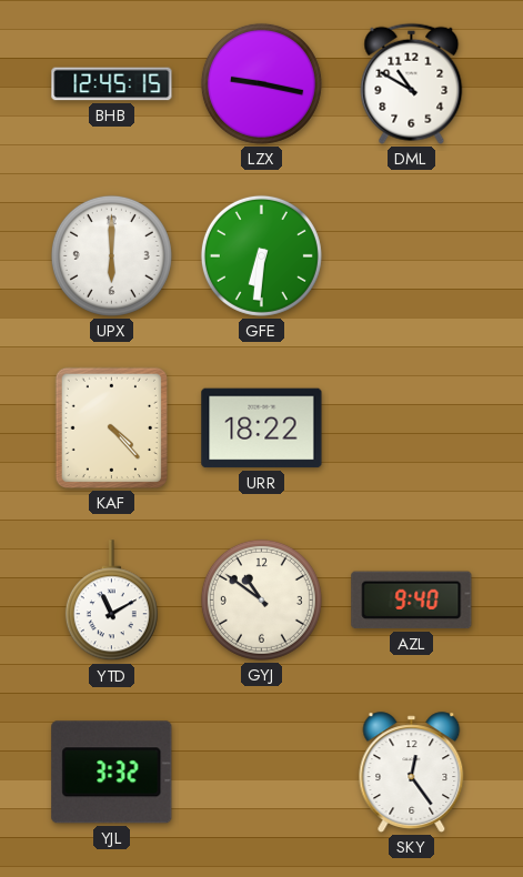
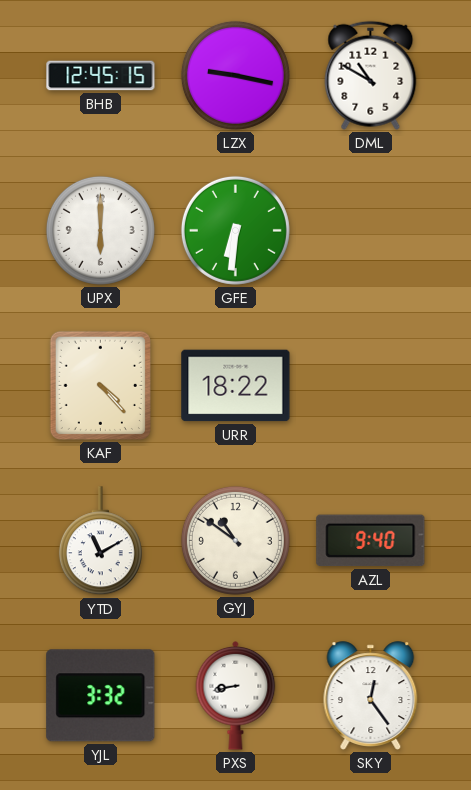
PXS: none -> 8:43
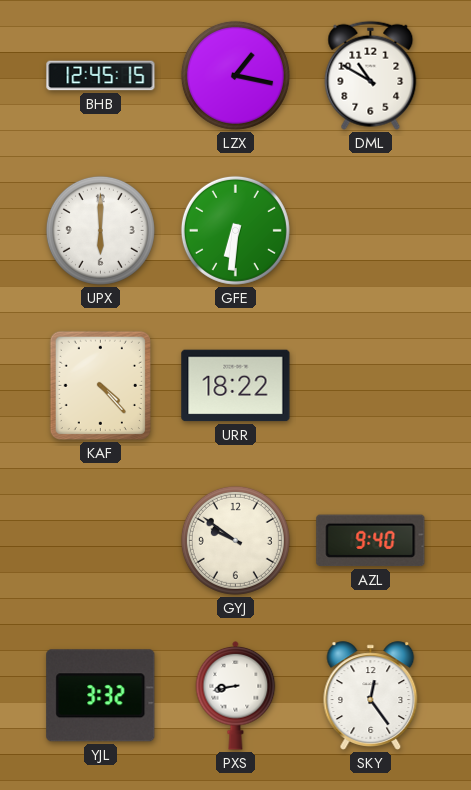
LZX: 9:17 -> 1:17
YTD: 11:10 -> none
GYJ: 10:51 -> 9:51
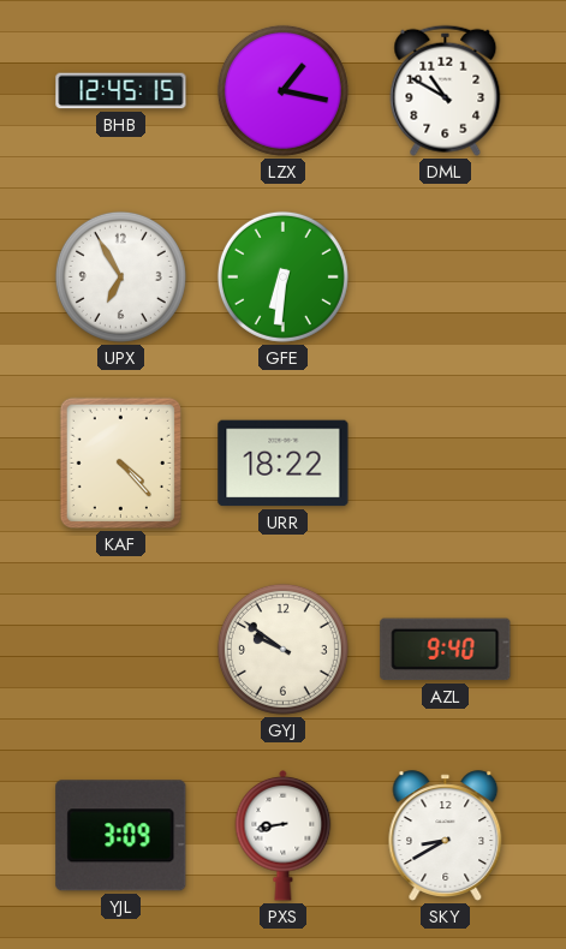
UPX: 6:00 -> 6:55
YJL: 3:32 -> 3:09
SKY: 12:24 -> 8:40
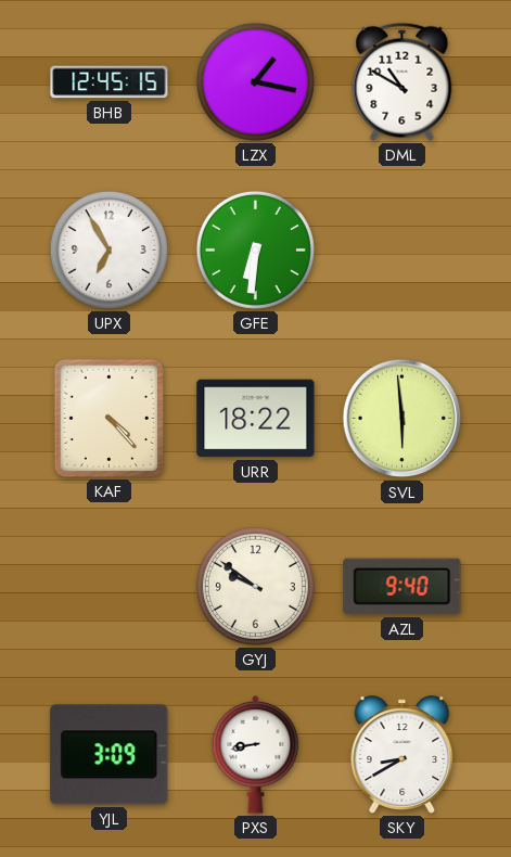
SVL: none -> 5:59
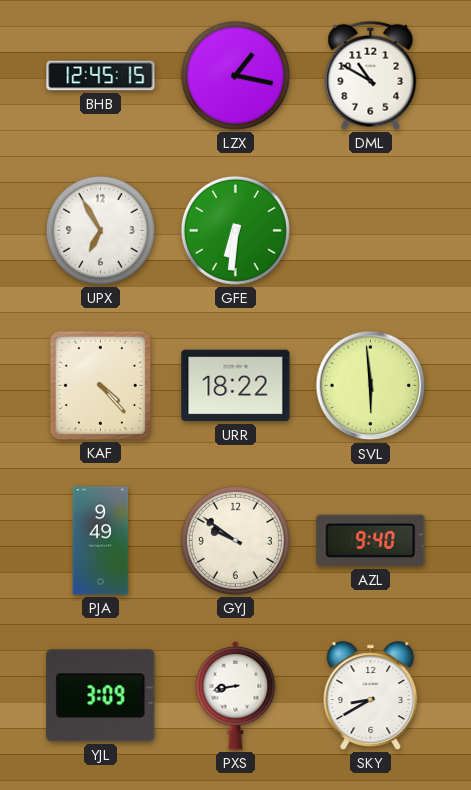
PJA: none -> 9:49
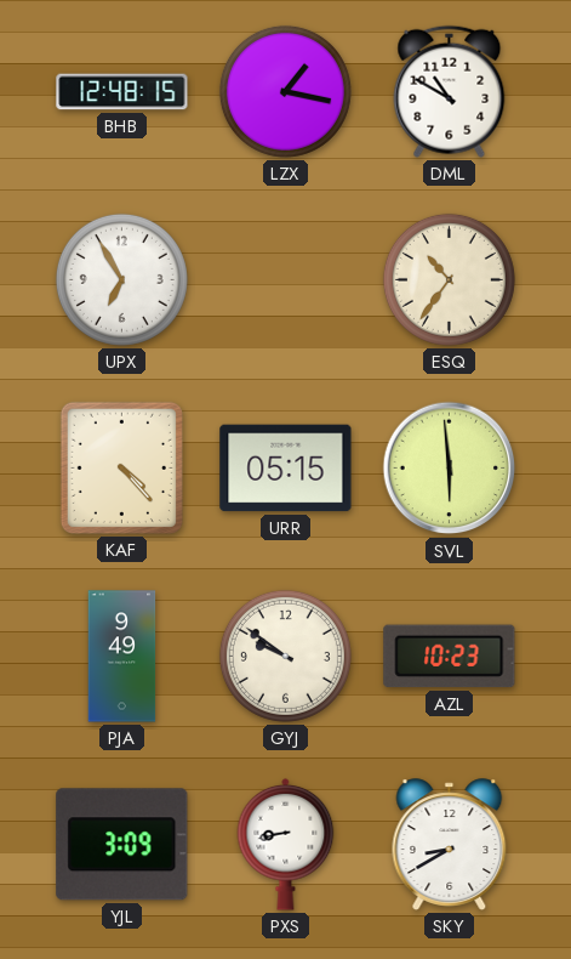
BHB: 12:45 -> 12:48
GFE: 6:31 -> none
ESQ: none -> 10:36
URR: 18:22 -> 05:15
AZL: 9:40 -> 10:23
